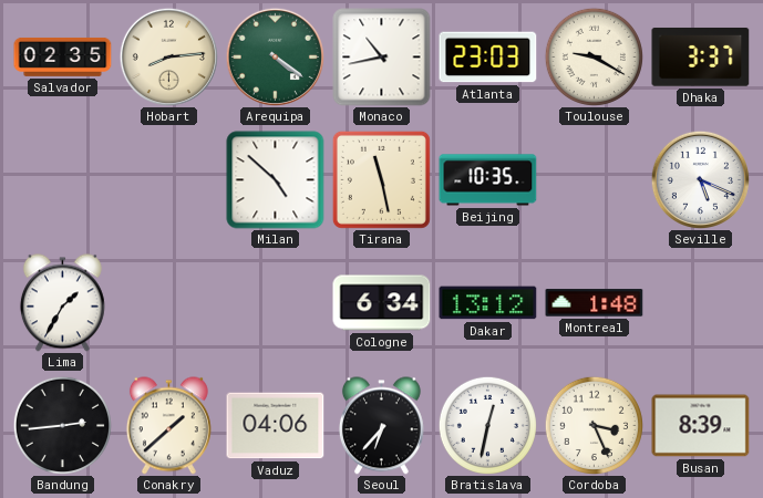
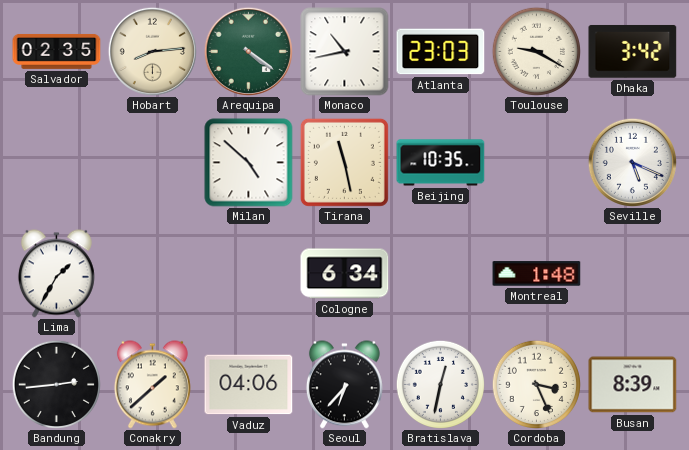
Dhaka: 3:37 -> 3:42
Dakar: 13:12 -> none
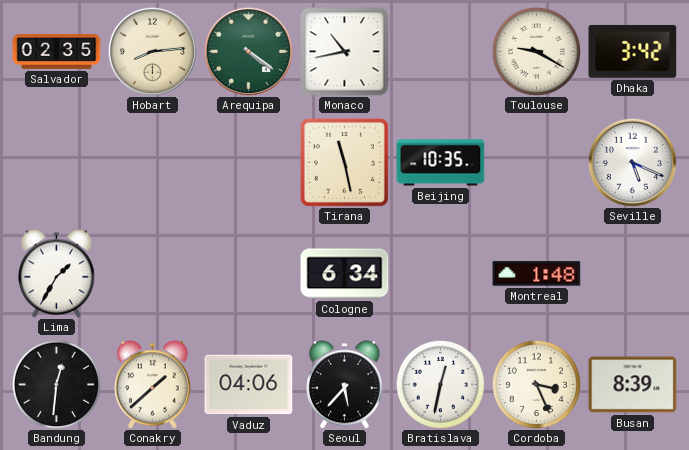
Atlanta: 23:03 -> none
Milan: 4:52 -> none
Bandung: 2:44 -> 12:31
Seoul: 6:37 -> 5:37
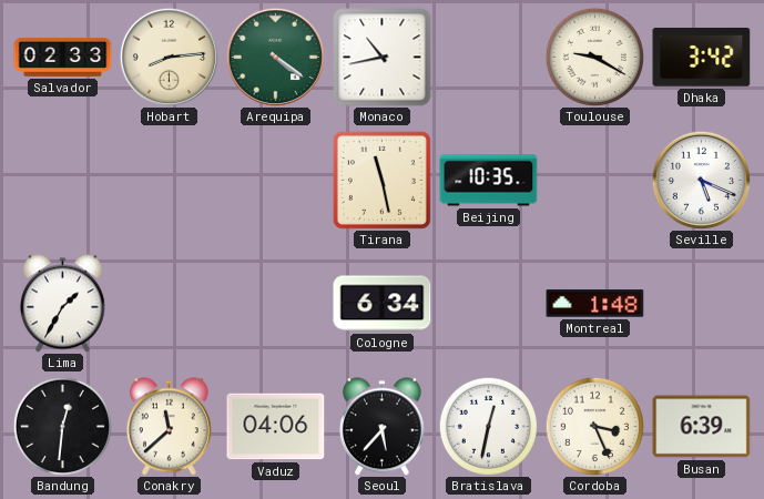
Salvador: 02:35 -> 02:33
Conakry: 1:38 -> 11:38
Busan: 8:39 -> 6:39
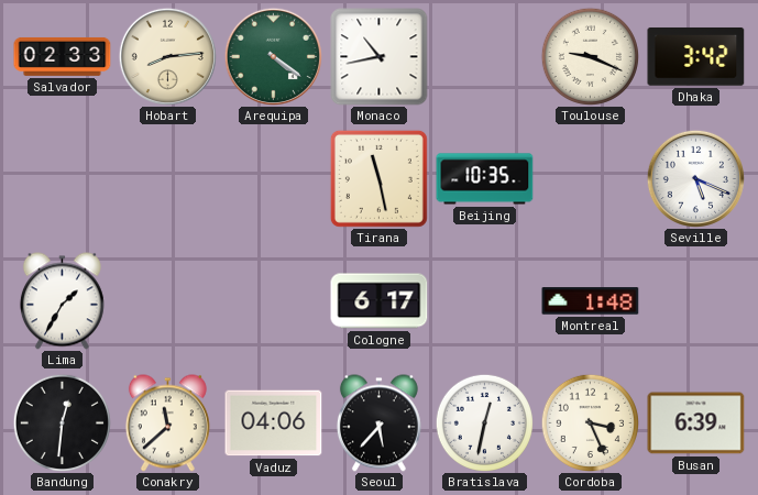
Toulouse: 9:20 -> 9:19
Cologne: 6:34 -> 6:17
